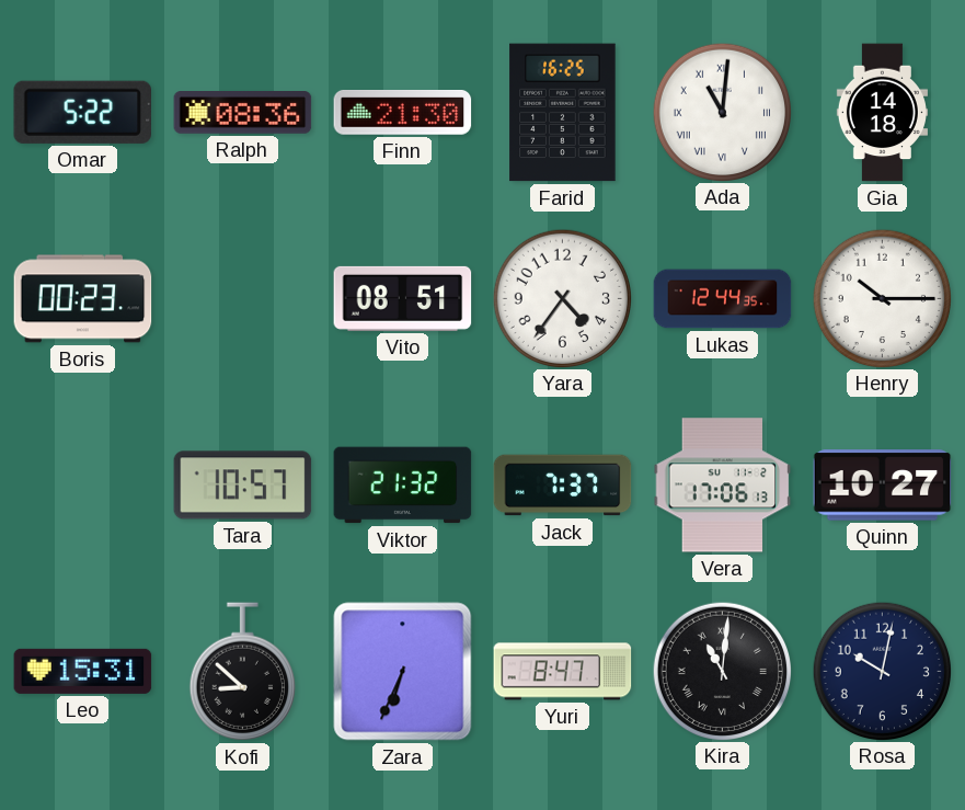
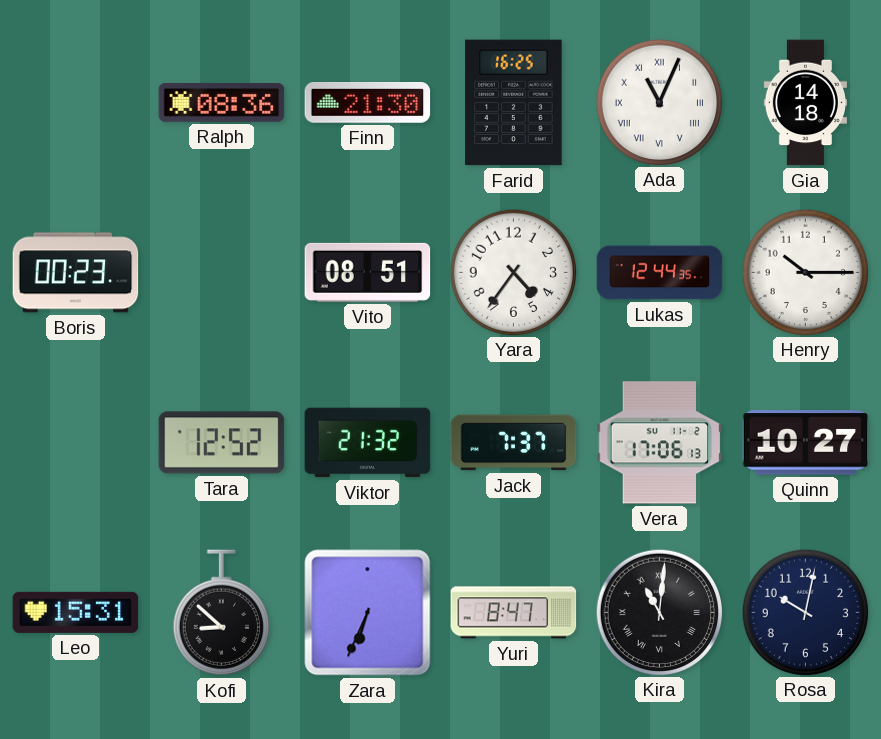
Omar: 5:22 -> none
Ada: 11:01 -> 11:04
Tara: 10:57 -> 12:52
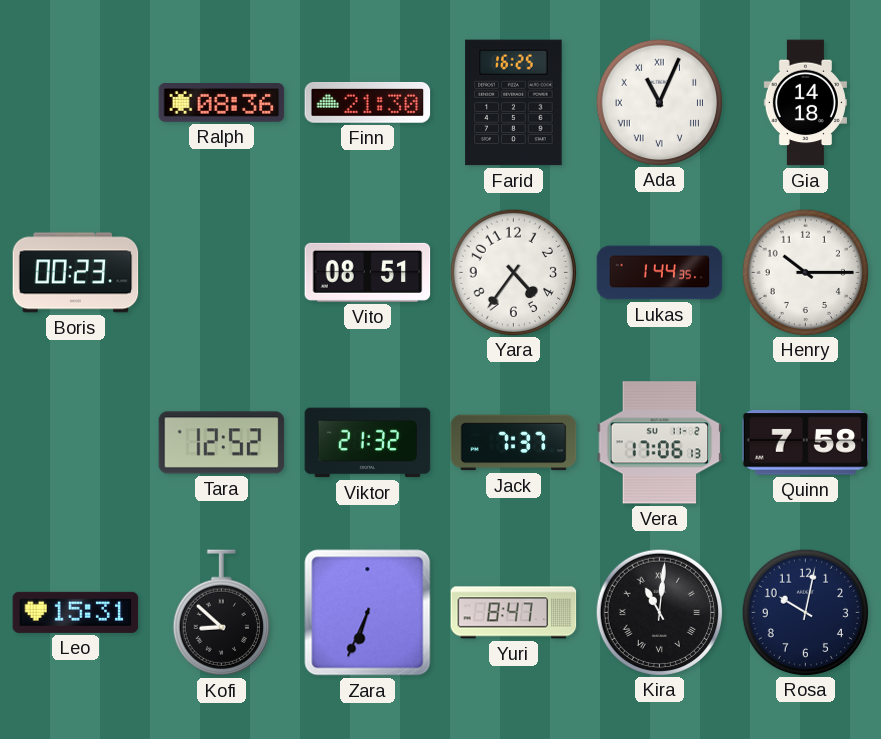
Lukas: 12:44 -> 1:44
Quinn: 10:27 -> 7:58
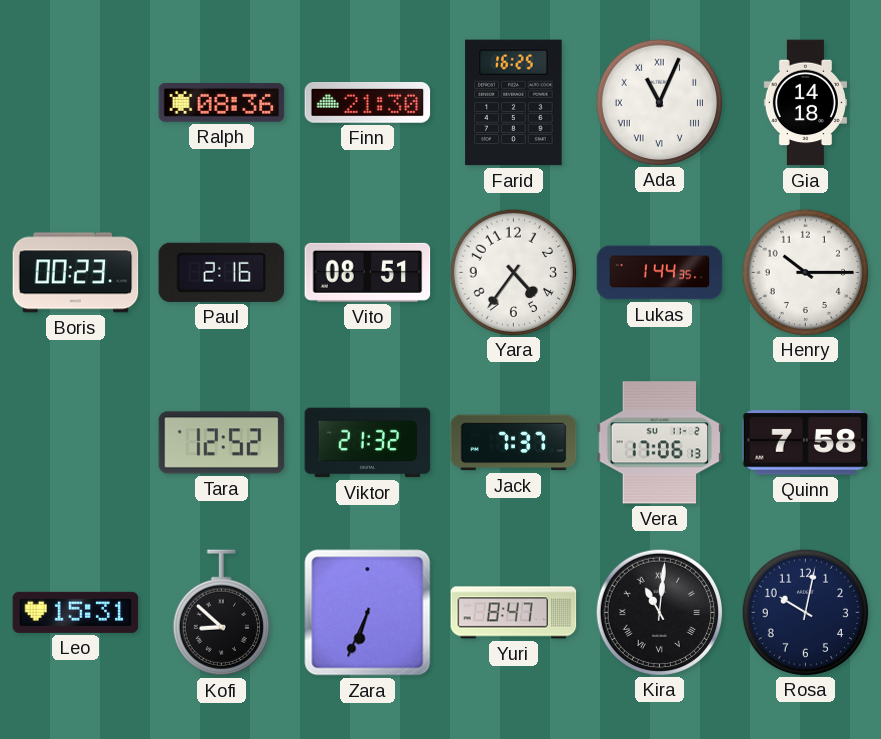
Paul: none -> 2:16
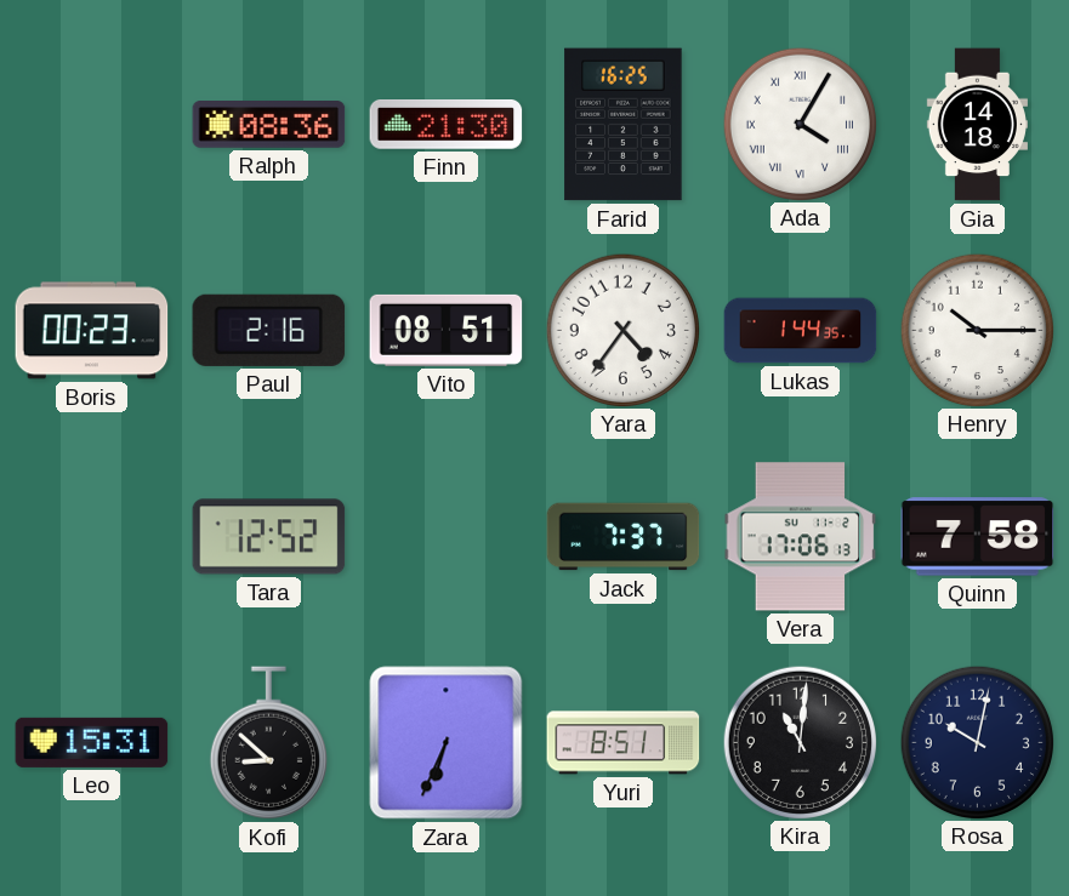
Ada: 11:04 -> 4:05
Viktor: 21:32 -> none
Yuri: 8:47 -> 8:51
Kira numerals: Roman -> Arabic
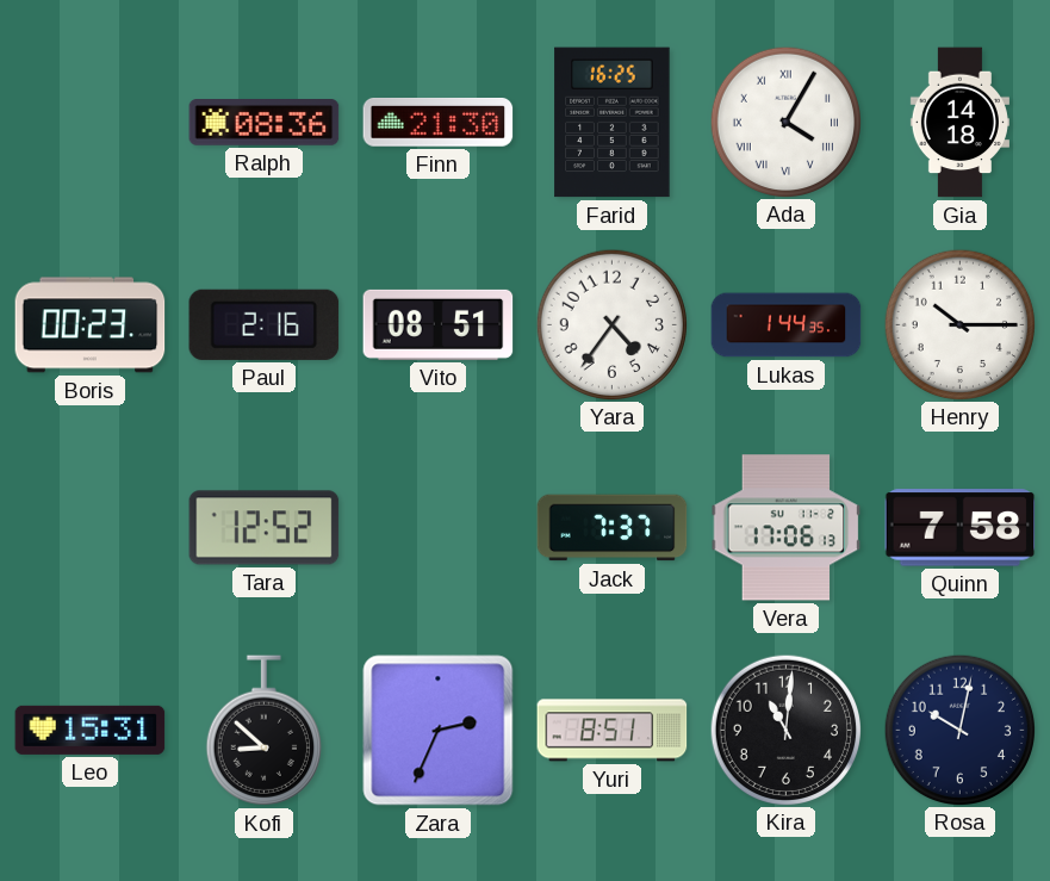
Zara: 6:34 -> 2:34
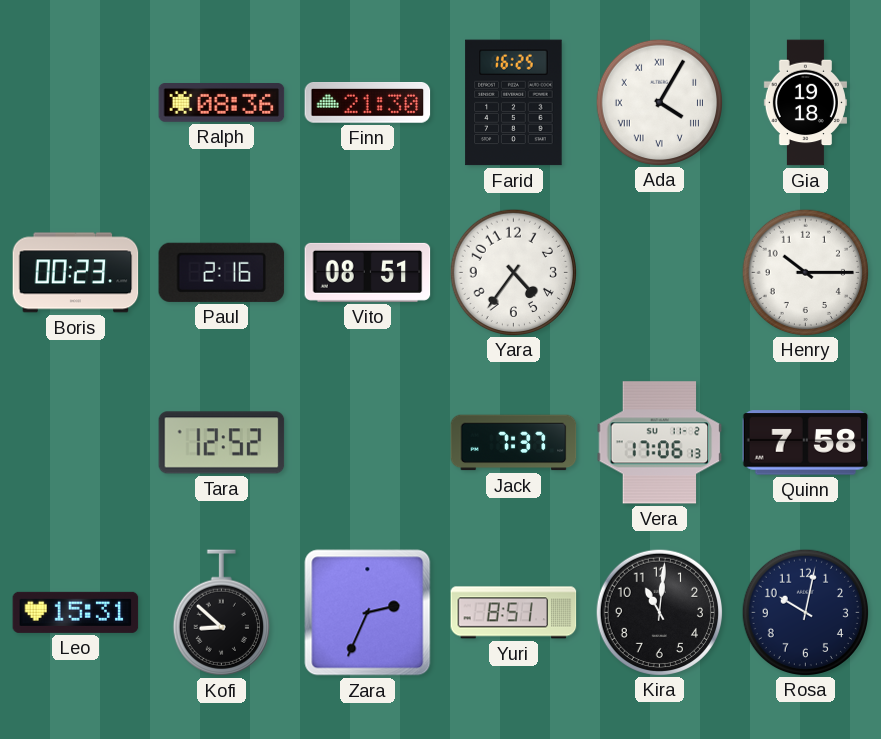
Gia: 14:18 -> 19:18
Lukas: 1:44 -> none
